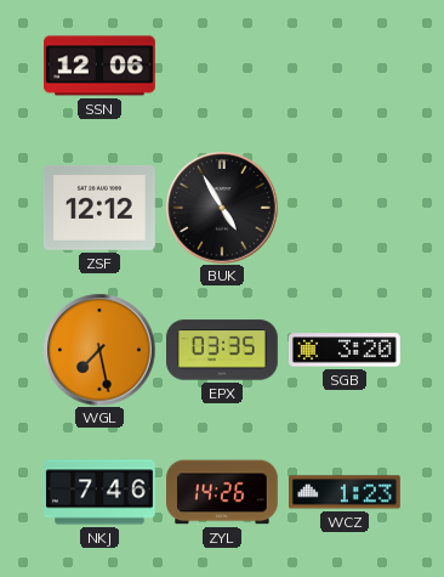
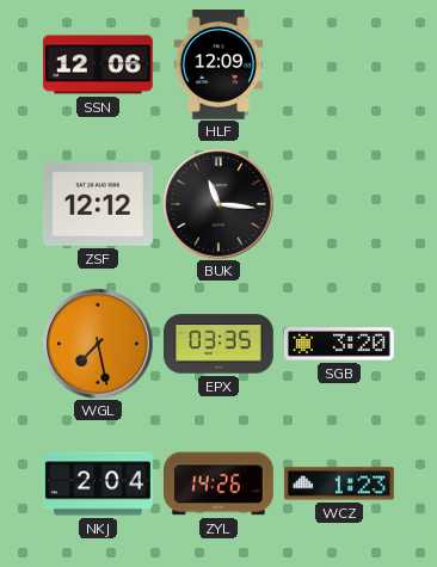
HLF: none -> 12:09
BUK: 4:55 -> 11:16
NKJ: 7:46 -> 2:04
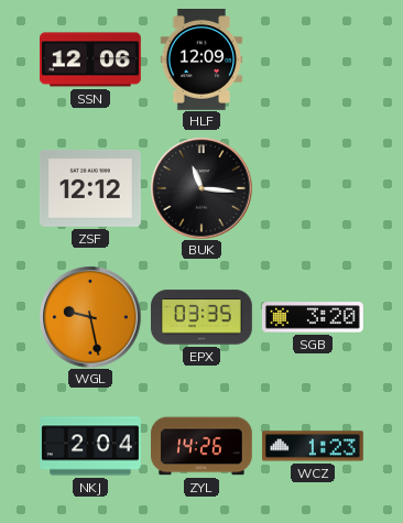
WGL: 7:28 -> 9:28
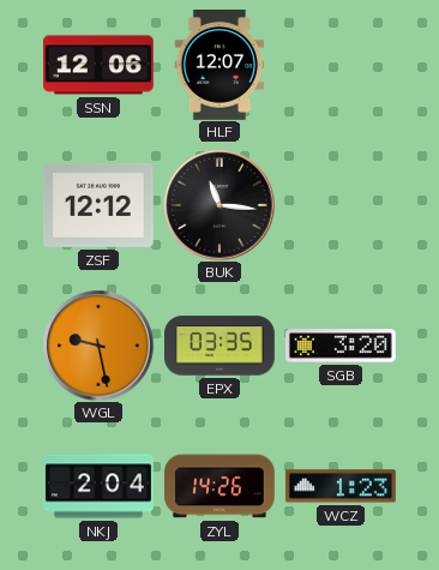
HLF: 12:09 -> 12:07
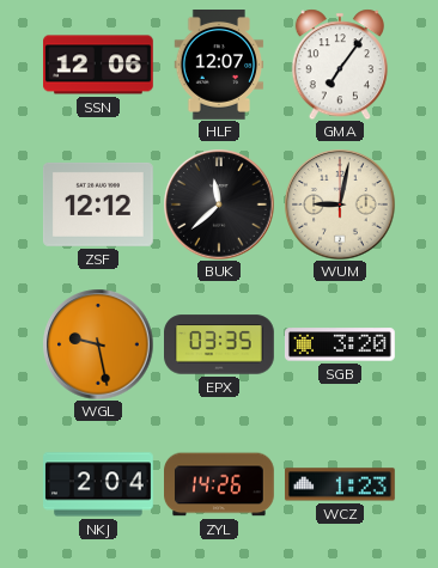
GMA: none -> 7:06
BUK: 11:16 -> 11:38
WUM: none -> 9:02
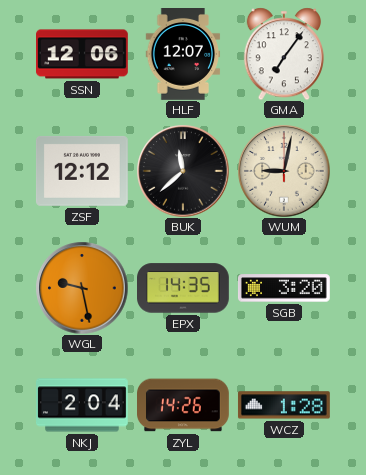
EPX: 03:35 -> 14:35
WCZ: 1:23 -> 1:28
